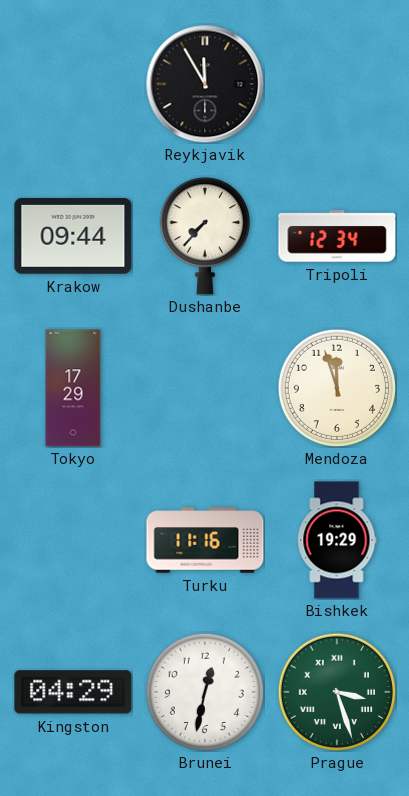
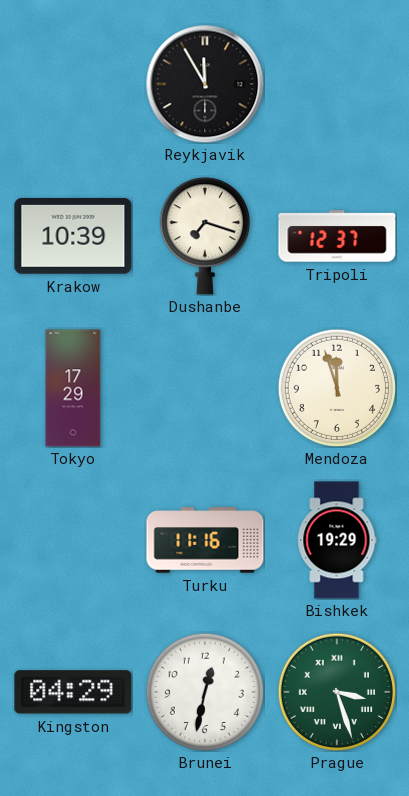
Krakow: 09:44 -> 10:39
Dushanbe: 7:37 -> 7:18
Tripoli: 12:34 -> 12:37
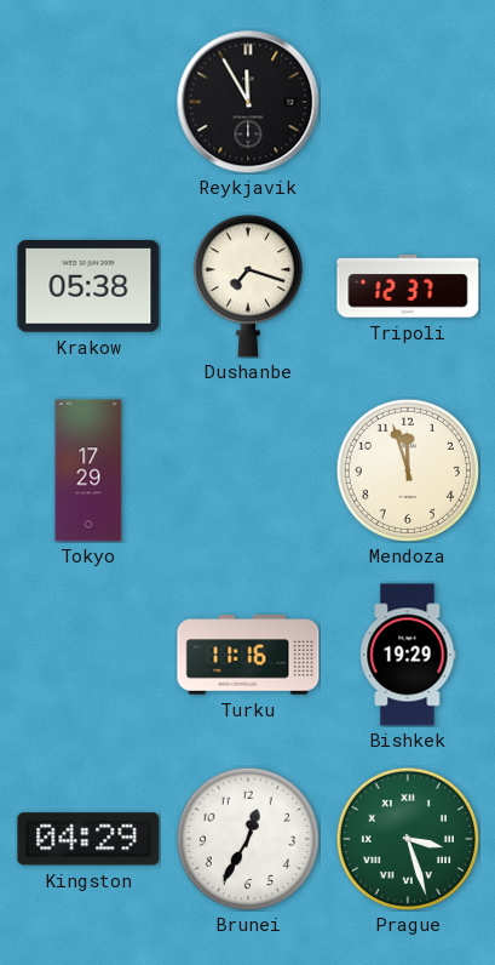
Krakow: 10:39 -> 05:38
Brunei: 12:32 -> 12:35
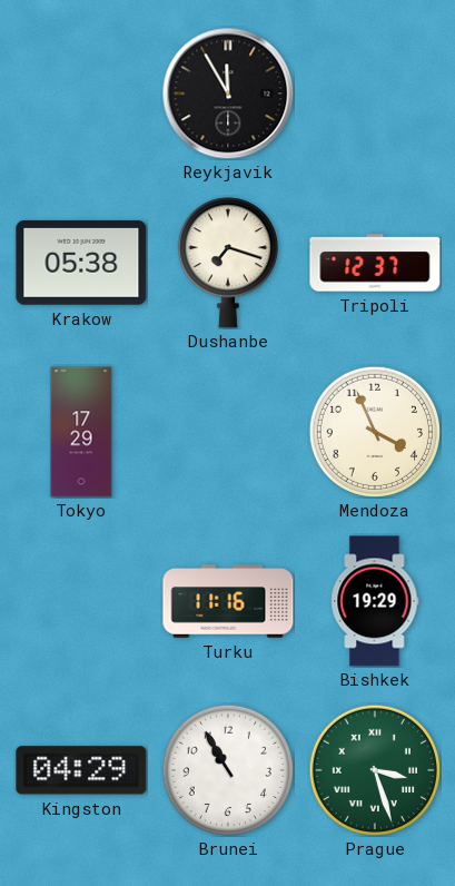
Mendoza: 11:57 -> 3:56
Brunei: 12:35 -> 10:55
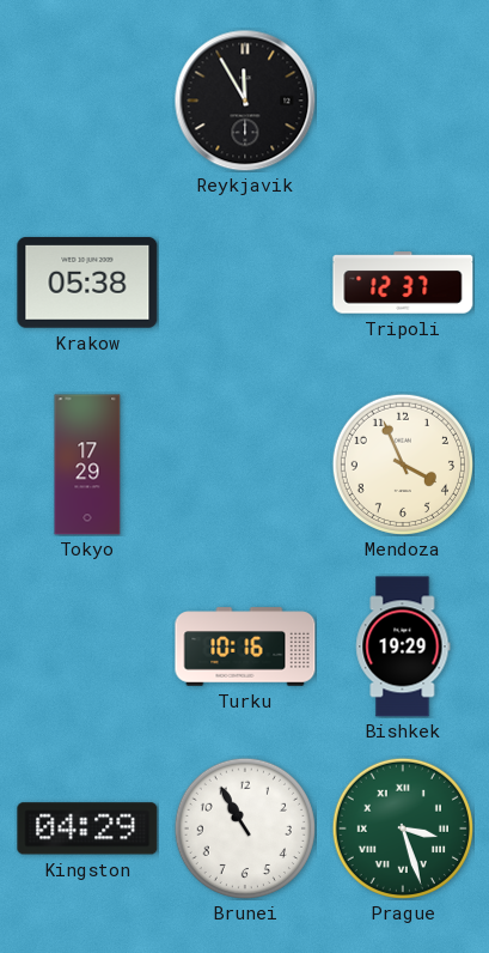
Dushanbe: 7:18 -> none
Turku: 11:16 -> 10:16
